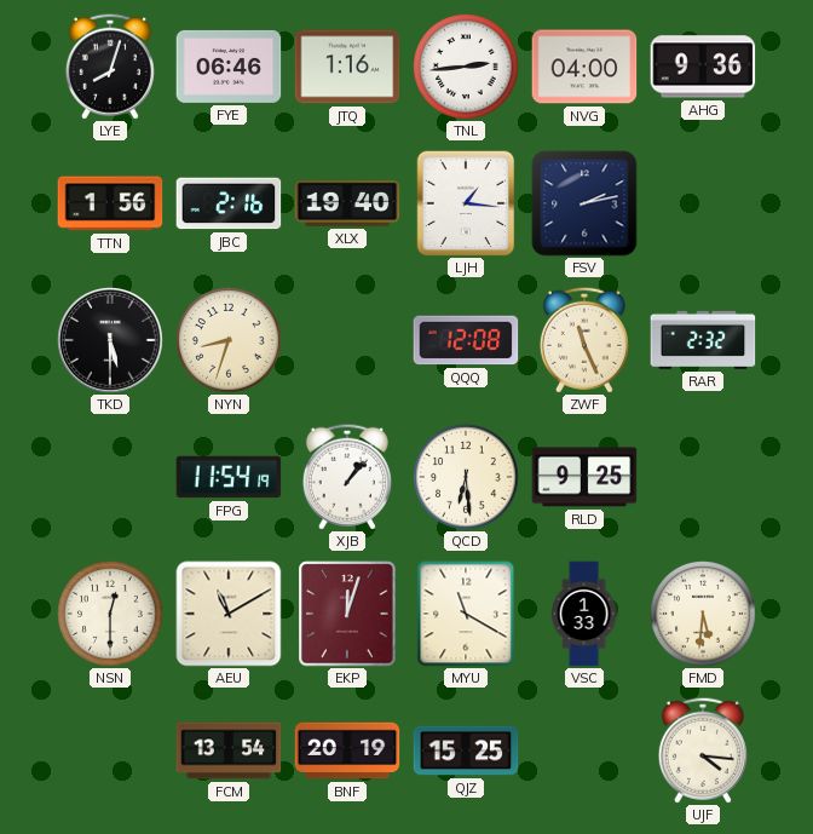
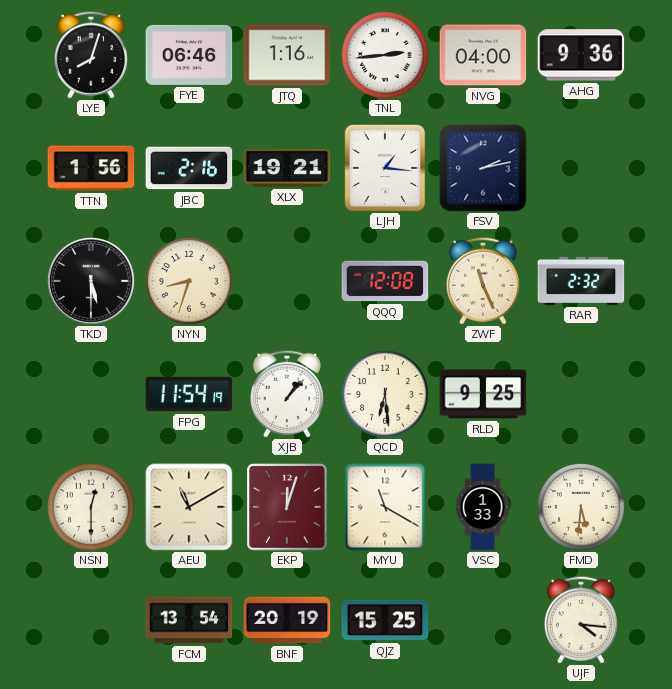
XLX: 19:40 -> 19:21
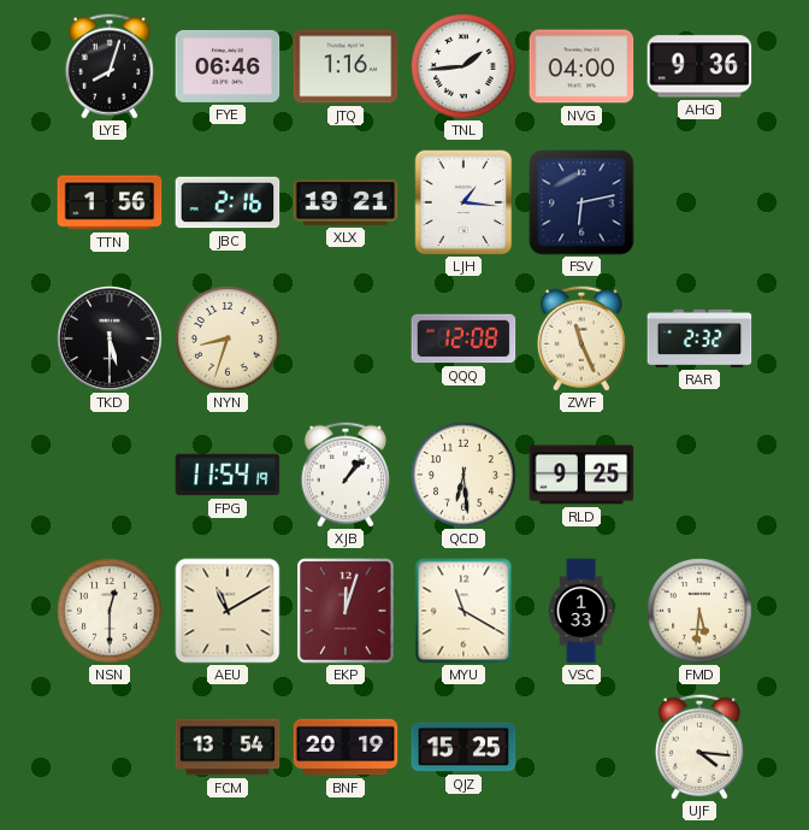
TNL: 2:44 -> 1:44
FSV: 2:13 -> 6:13
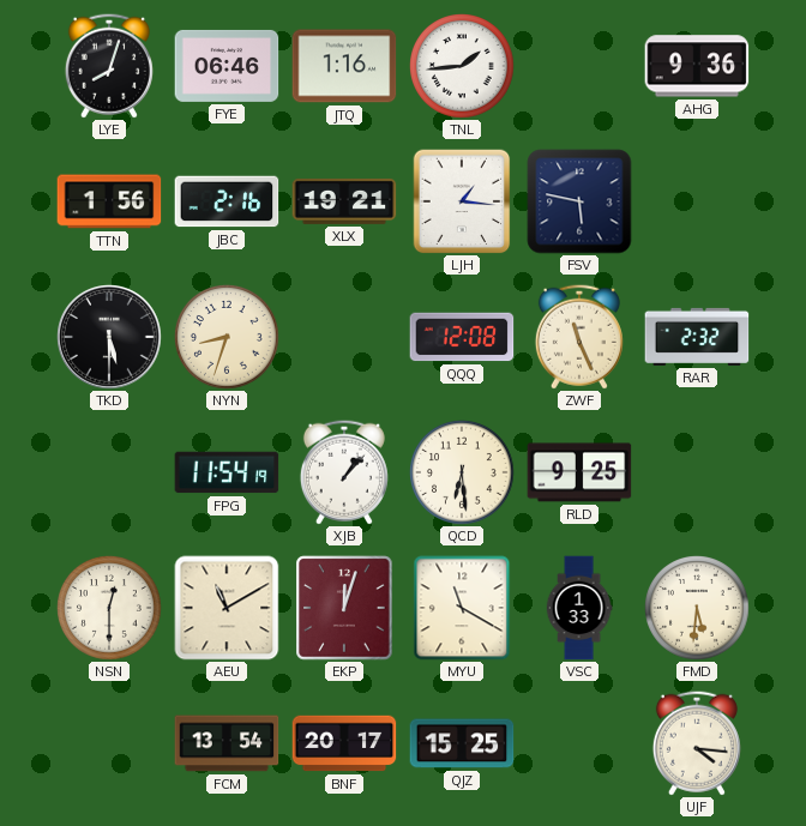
NVG: 04:00 -> none
FSV: 6:13 -> 5:47
BNF: 20:19 -> 20:17
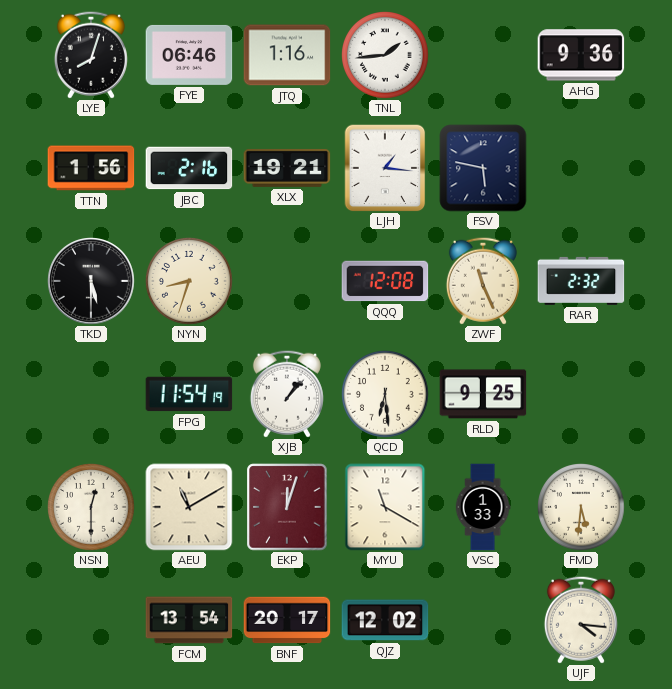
QJZ: 15:25 -> 12:02
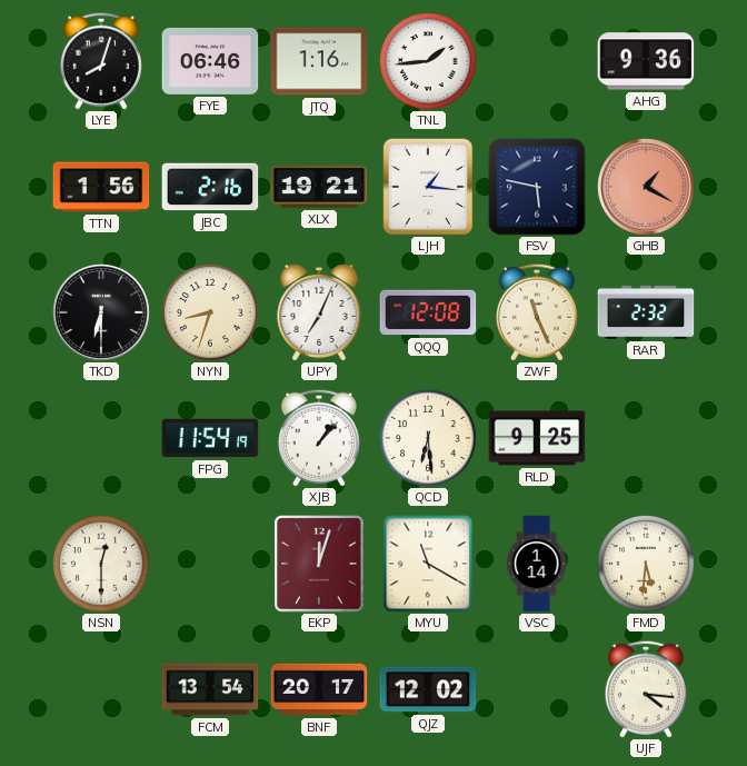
GHB: none -> 1:20
TKD: 5:30 -> 6:30
UPY: none -> 7:04
AEU: 11:10 -> none
VSC: 1:33 -> 1:14
